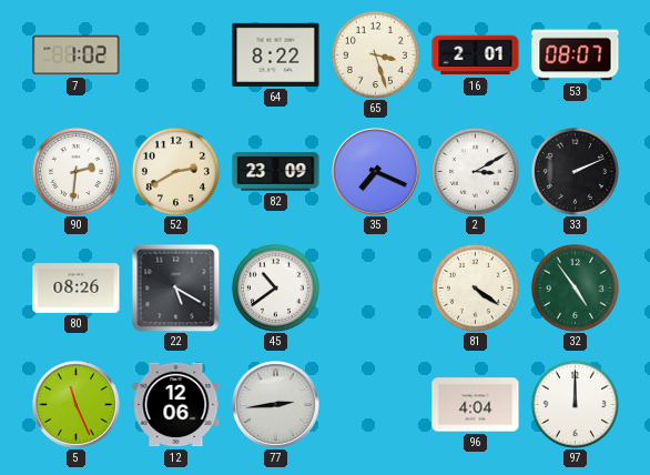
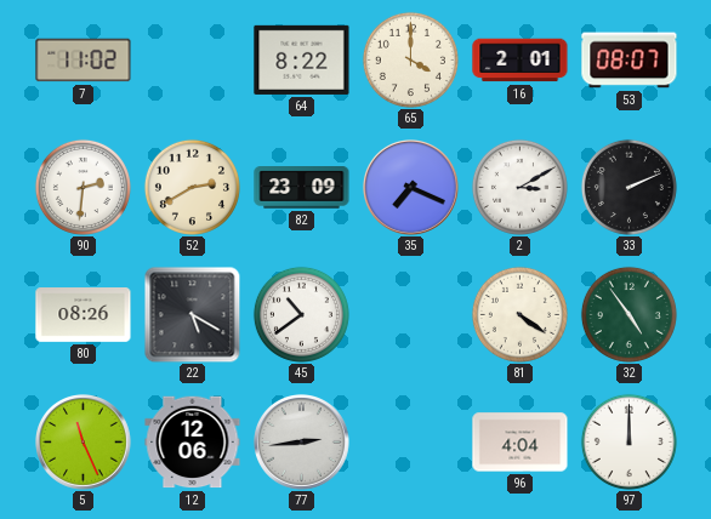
7: 1:02 -> 11:02
65: 3:27 -> 4:00
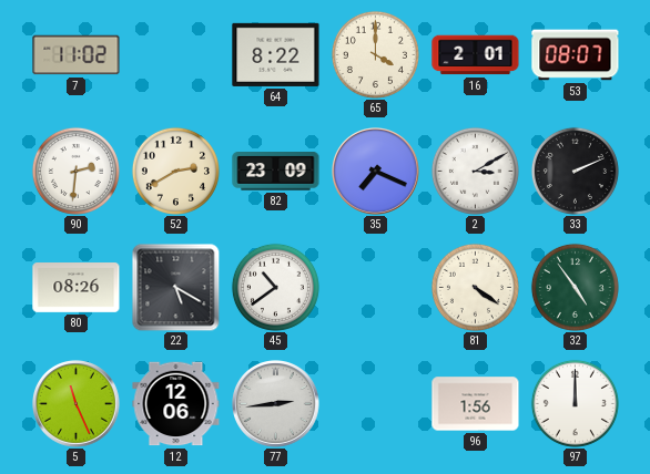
96: 4:04 -> 1:56
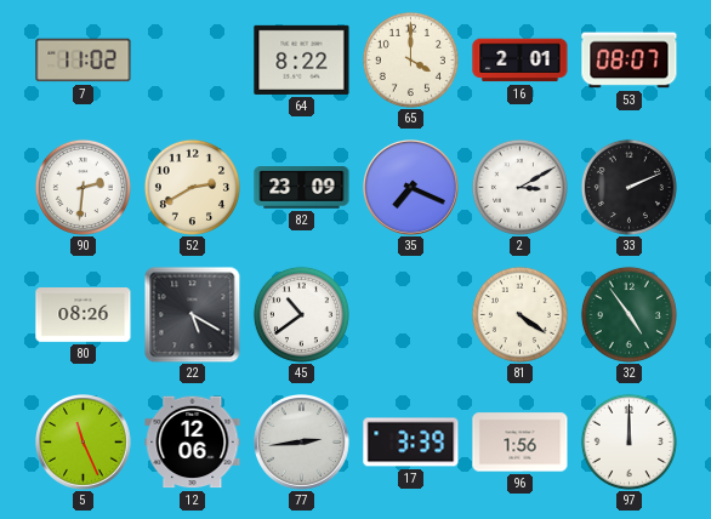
17: none -> 3:39
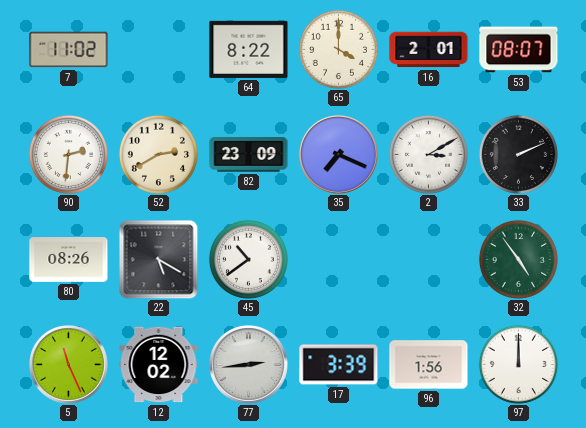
81: 4:21 -> none
12: 12:06 -> 12:02
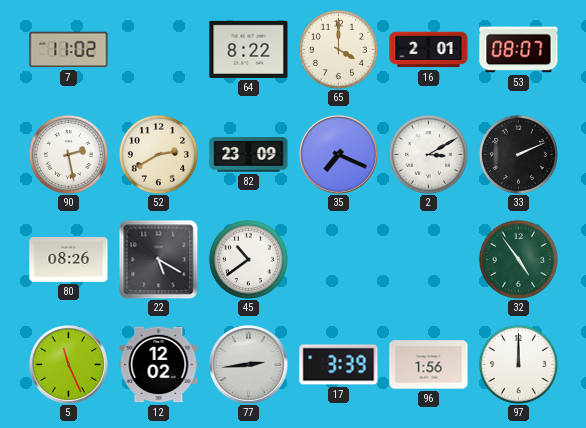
90: 2:31 -> 2:28
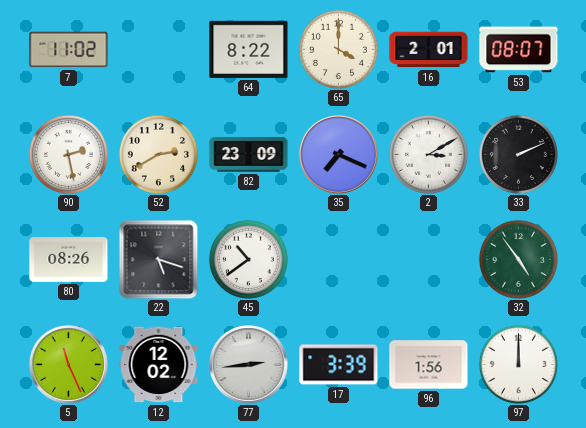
22: 5:20 -> 5:18
